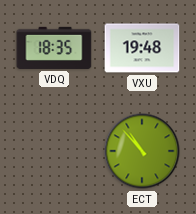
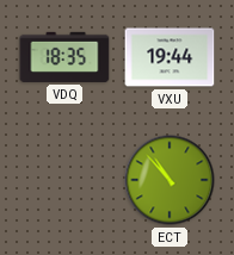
VXU: 19:48 -> 19:44
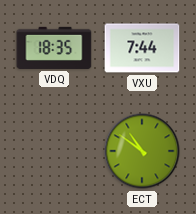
VXU: 19:44 -> 7:44
ECT: 10:53 -> 10:51
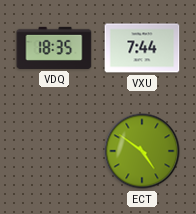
ECT: 10:51 -> 4:51
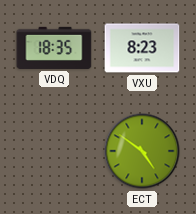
VXU: 7:44 -> 8:23
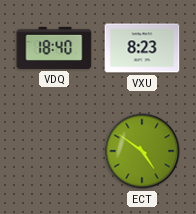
VDQ: 18:35 -> 18:40
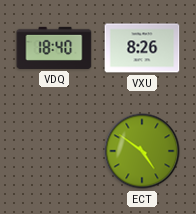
VXU: 8:23 -> 8:26
